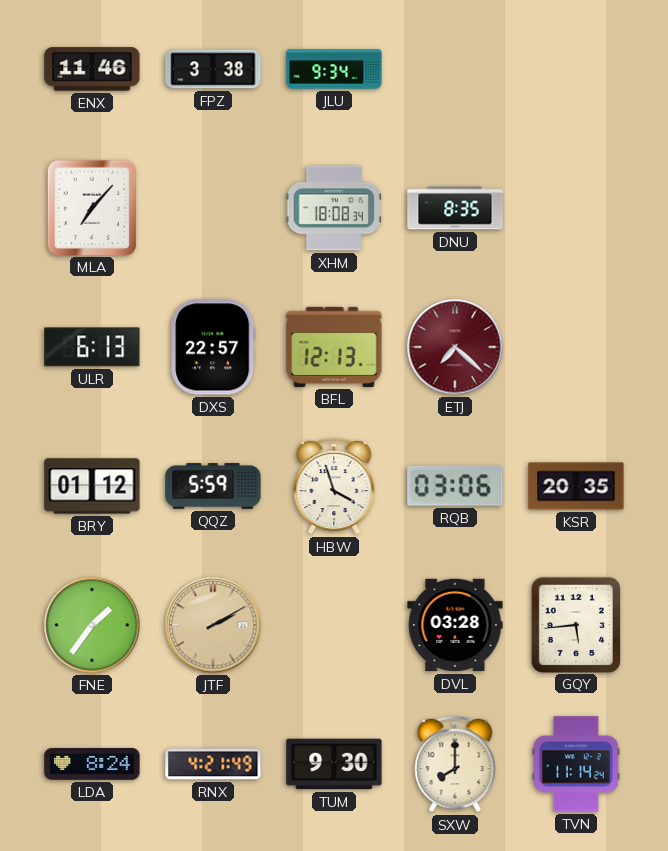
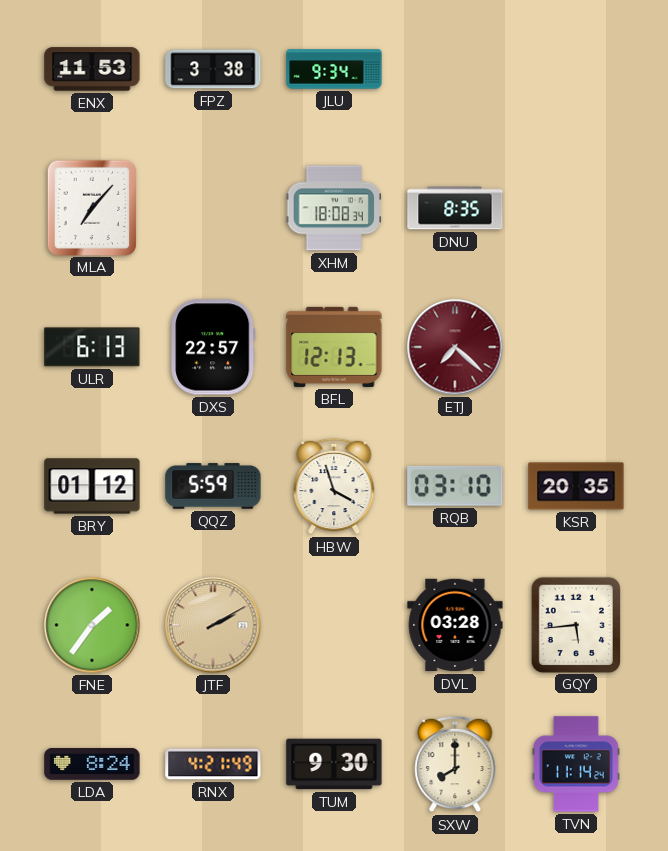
ENX: 11:46 -> 11:53
RQB: 03:06 -> 03:10
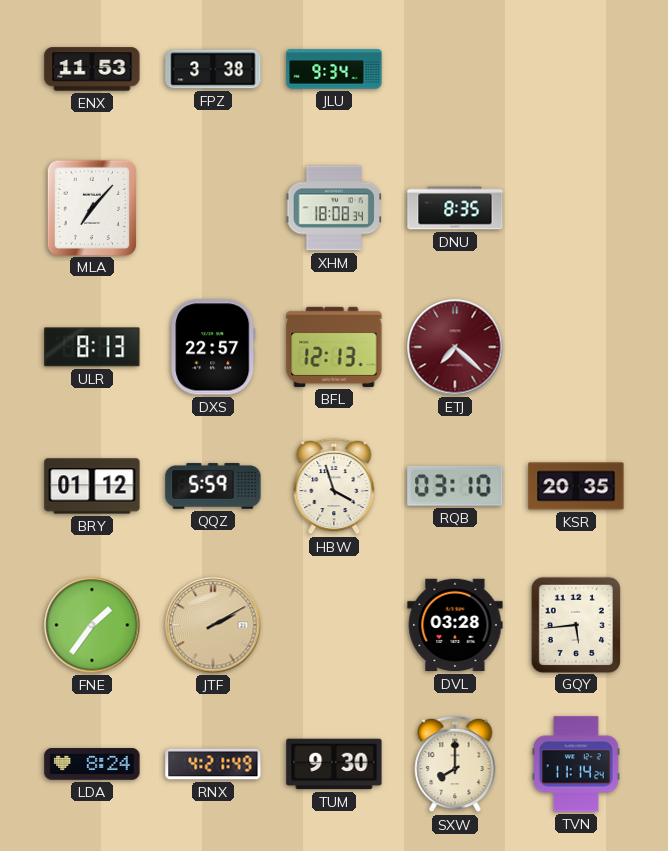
ULR: 6:13 -> 8:13
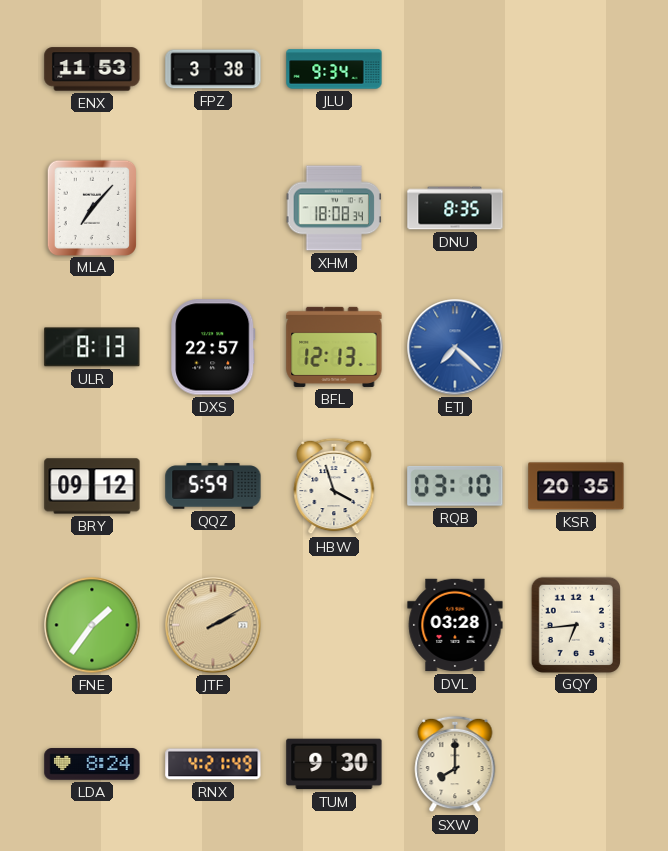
ETJ dial: burgundy -> blue
BRY: 01:12 -> 09:12
GQY: 5:44 -> 6:44
TVN: 11:14 -> none
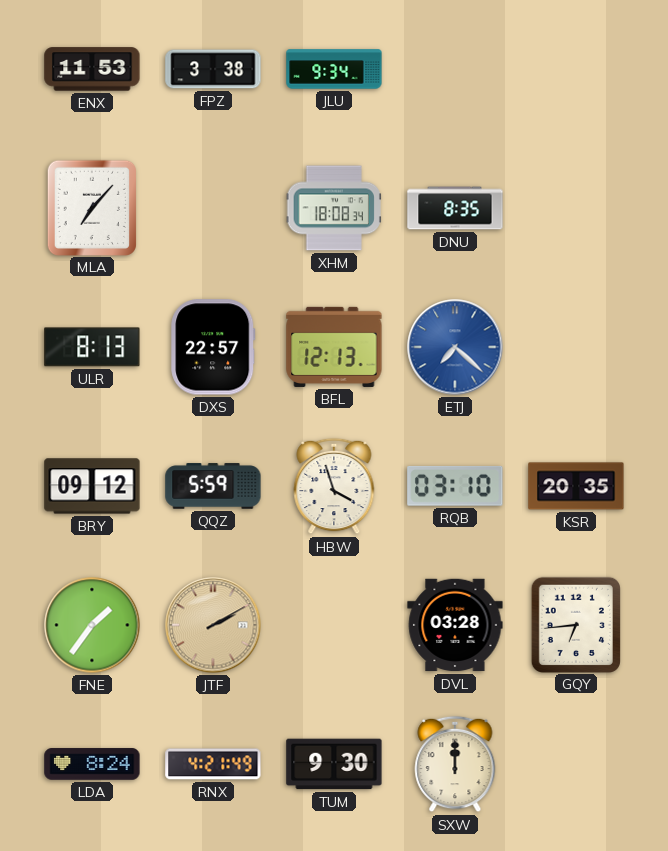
SXW: 8:00 -> 12:00
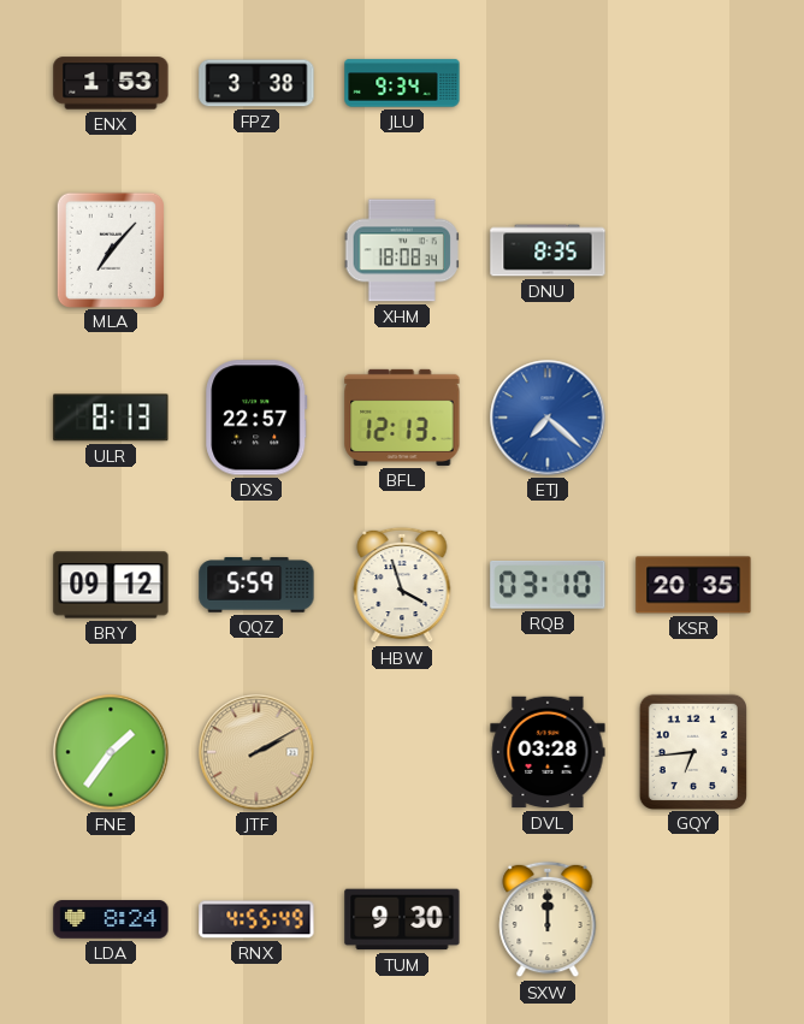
ENX: 11:53 -> 1:53
RNX: 4:21 -> 4:55
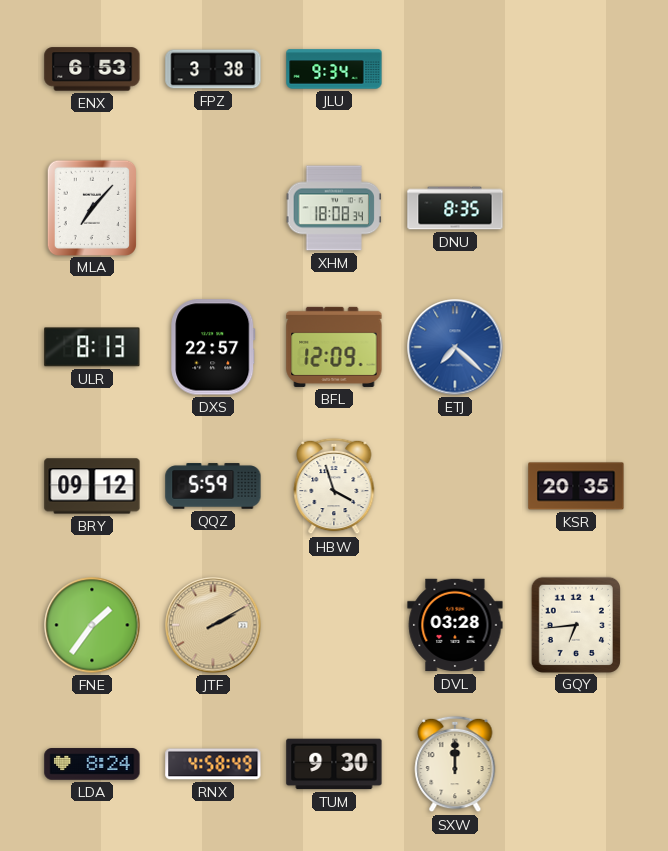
ENX: 1:53 -> 6:53
BFL: 12:13 -> 12:09
RQB: 03:10 -> none
RNX: 4:55 -> 4:58
